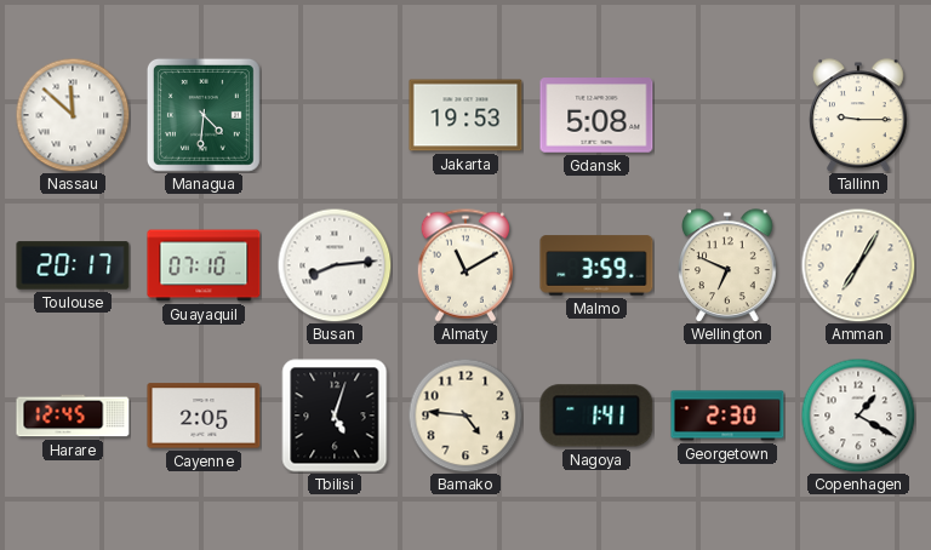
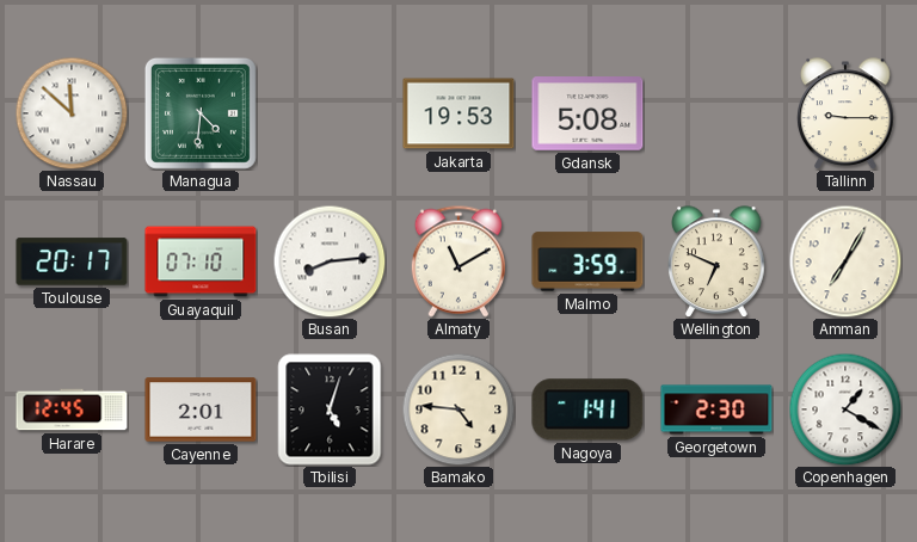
Cayenne: 2:05 -> 2:01
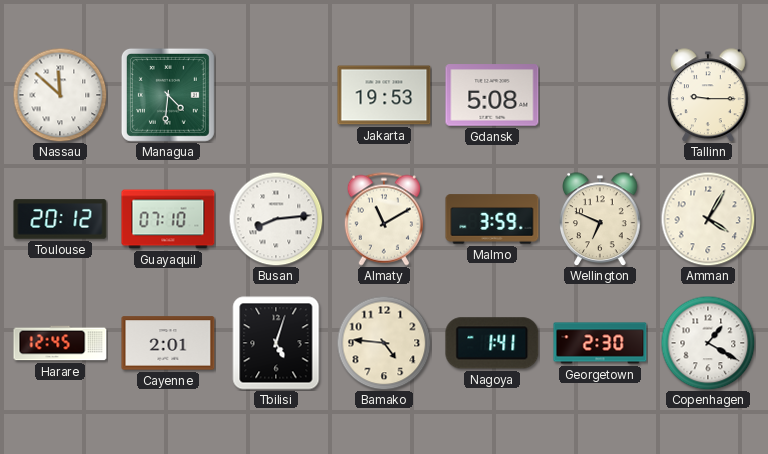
Toulouse: 20:17 -> 20:12
Amman: 7:05 -> 4:05
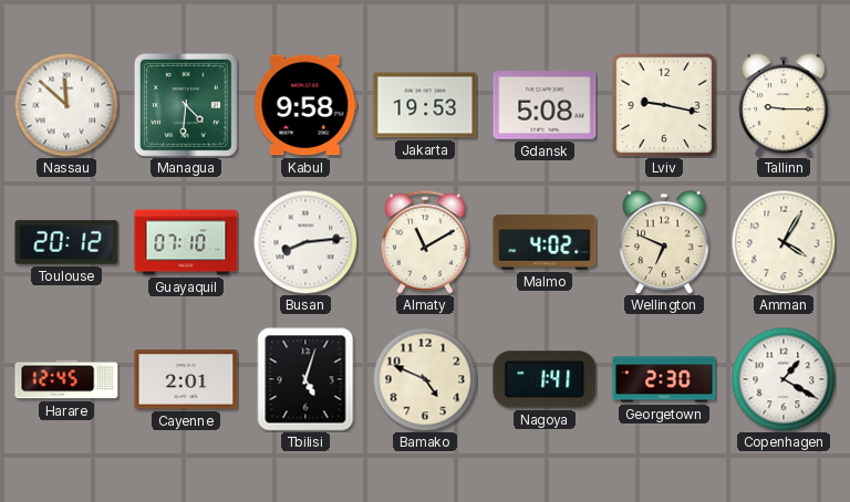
Kabul: none -> 9:58
Lviv: none -> 9:17
Malmo: 3:59 -> 4:02
Bamako: 4:46 -> 4:49
